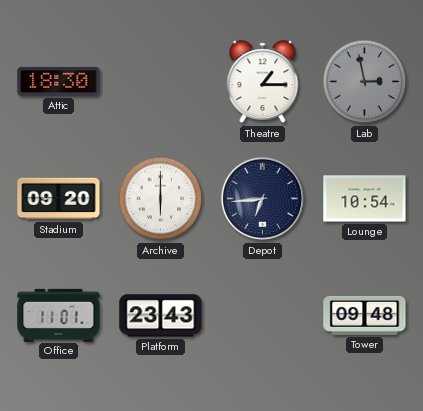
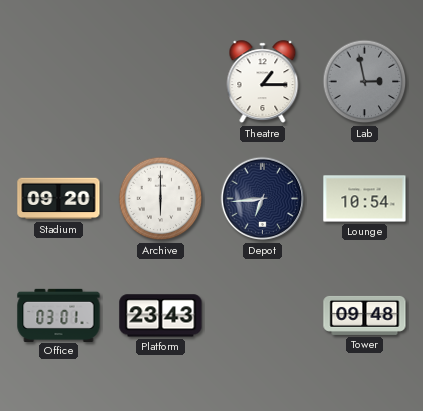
Attic: 18:30 -> none
Office: 11:01 -> 03:01
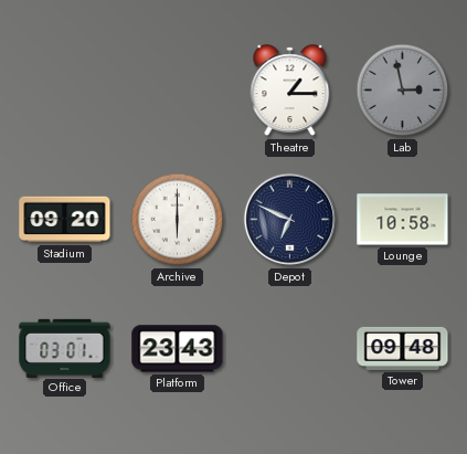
Depot: 6:44 -> 6:49
Lounge: 10:54 -> 10:58
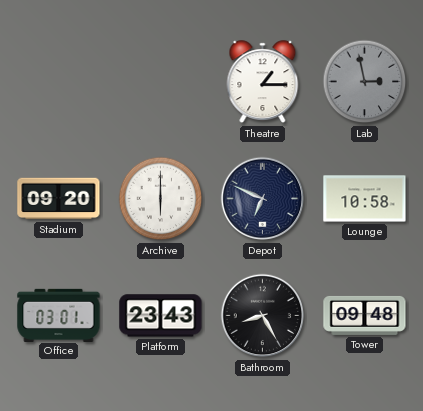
Bathroom: none -> 8:25
